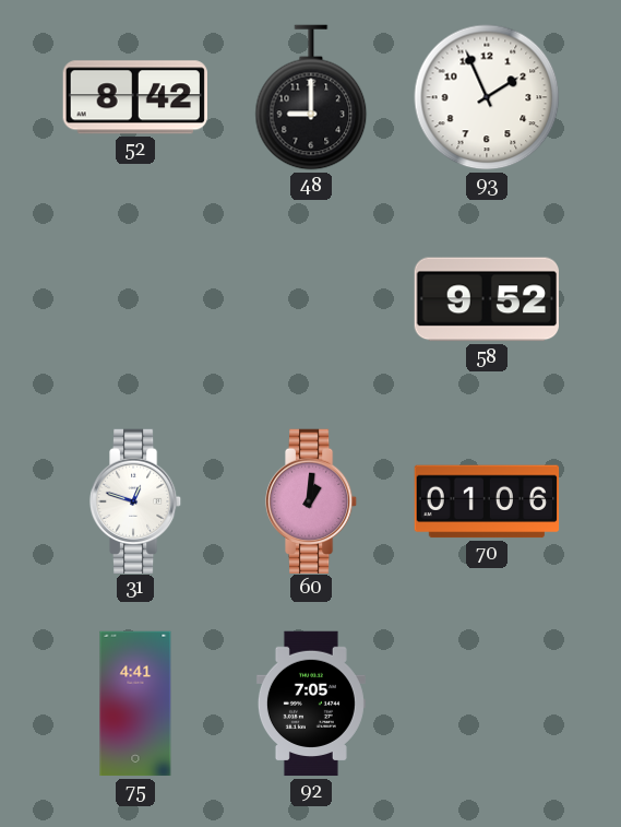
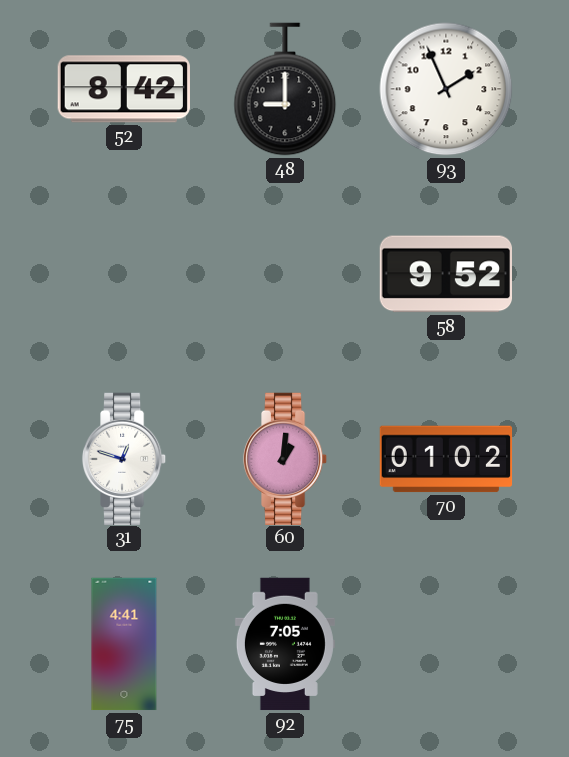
70: 01:06 -> 01:02
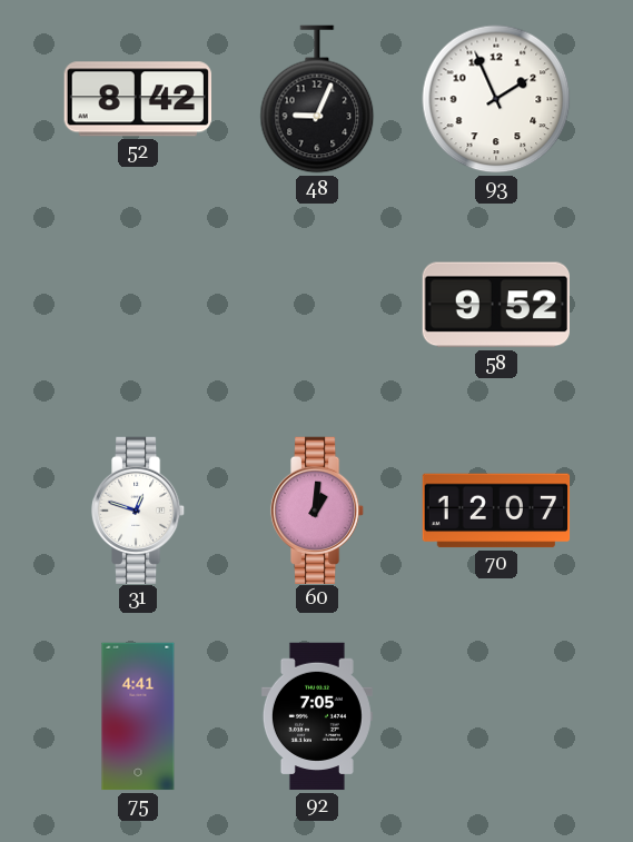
48: 9:00 -> 9:04
70: 01:02 -> 12:07
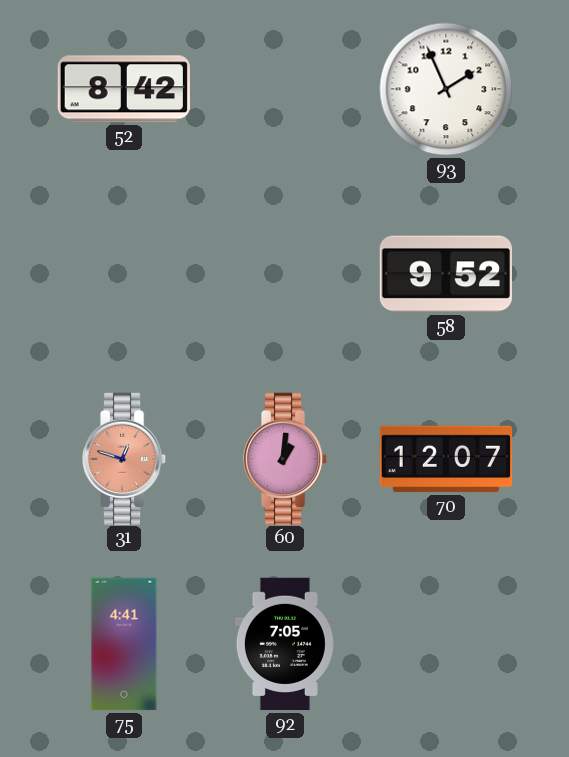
48: 9:04 -> none
31 dial: white -> salmon
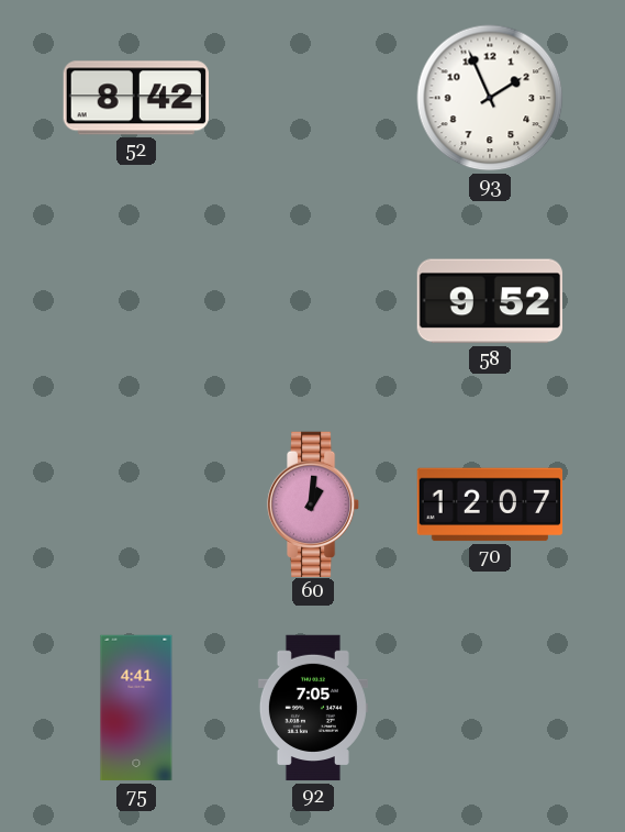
31: 12:48 -> none
